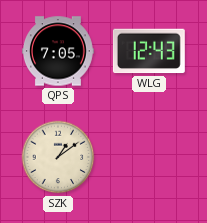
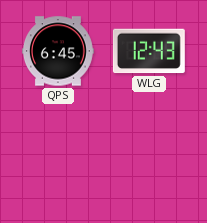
QPS: 7:05 -> 6:45
SZK: 1:09 -> none
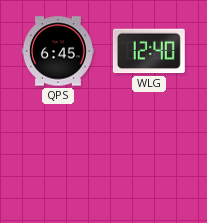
WLG: 12:43 -> 12:40
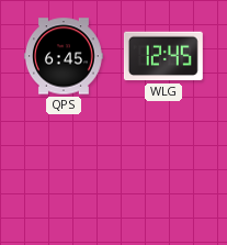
WLG: 12:40 -> 12:45
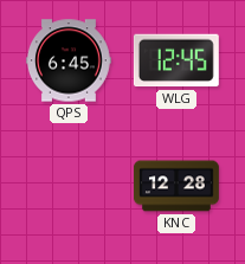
KNC: none -> 12:28
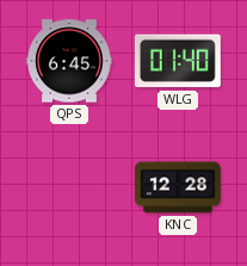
WLG: 12:45 -> 01:40
